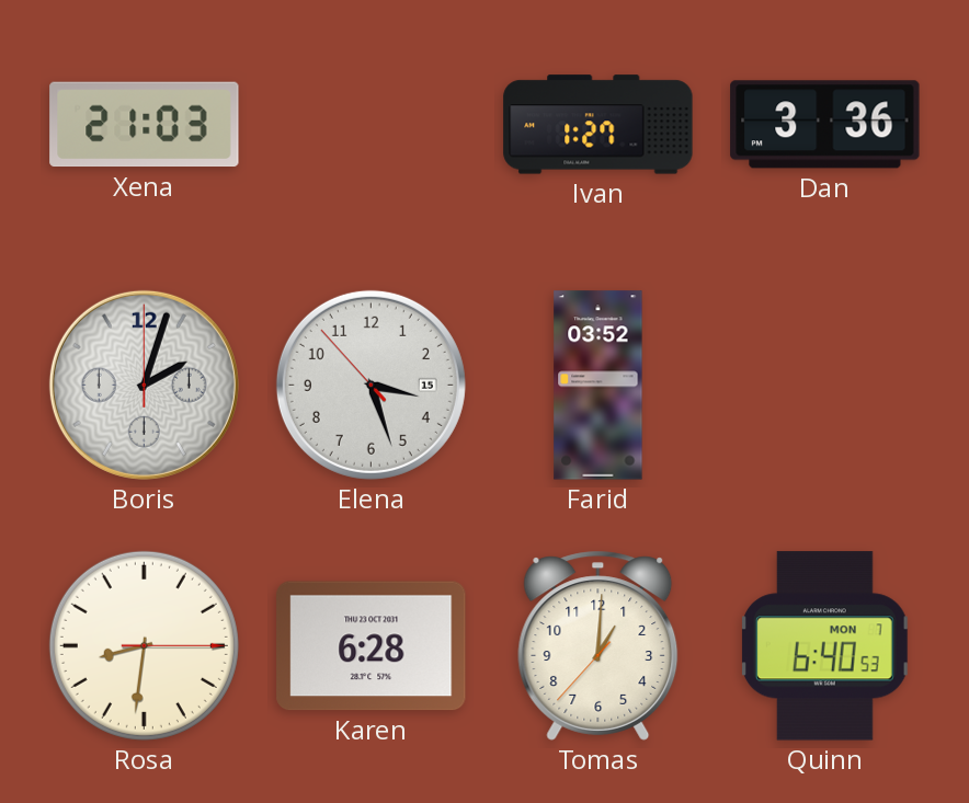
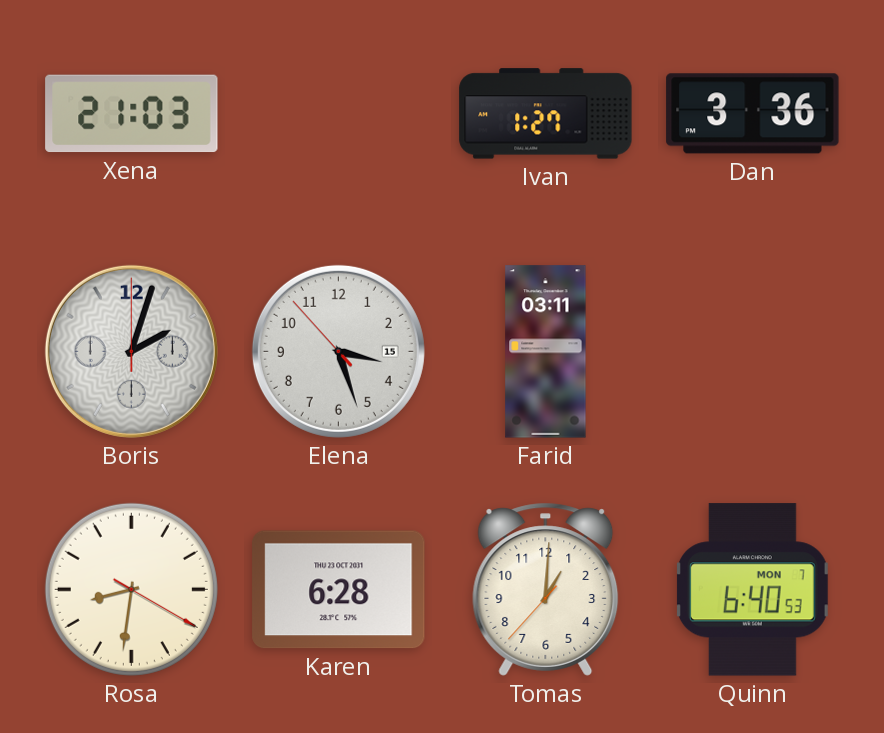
Farid: 03:52 -> 03:11
Rosa: 8:31:15 -> 8:31:20
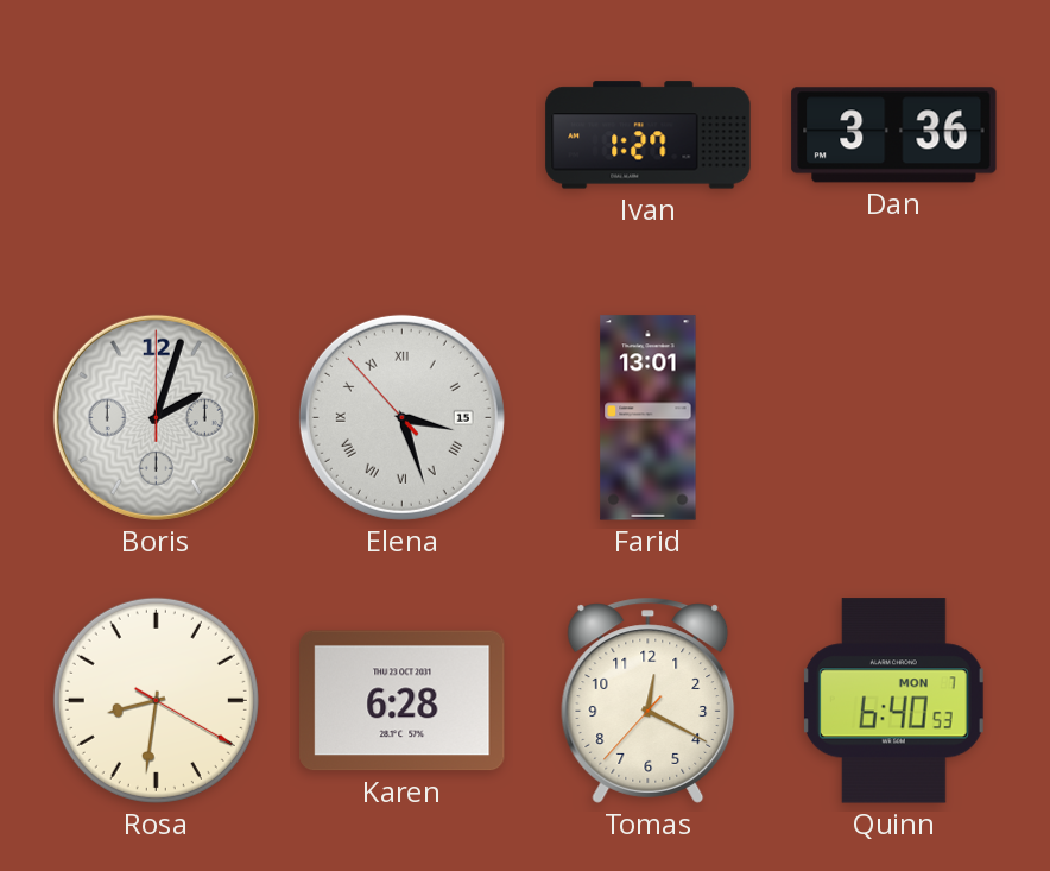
Xena: 21:03 -> none
Elena numerals: Arabic -> Roman
Farid: 03:11 -> 13:01
Tomas: 1:00 -> 12:19
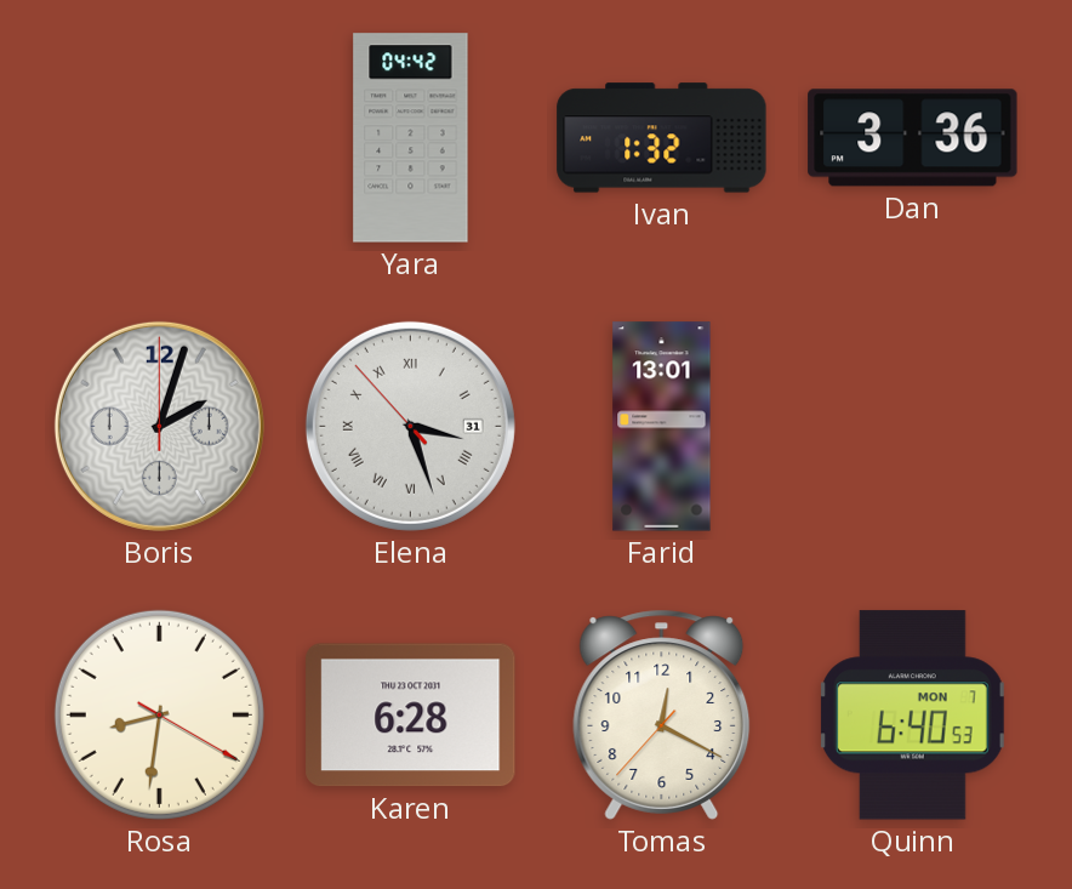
Yara: none -> 04:42
Ivan: 1:27 -> 1:32
Elena date: 15 -> 31
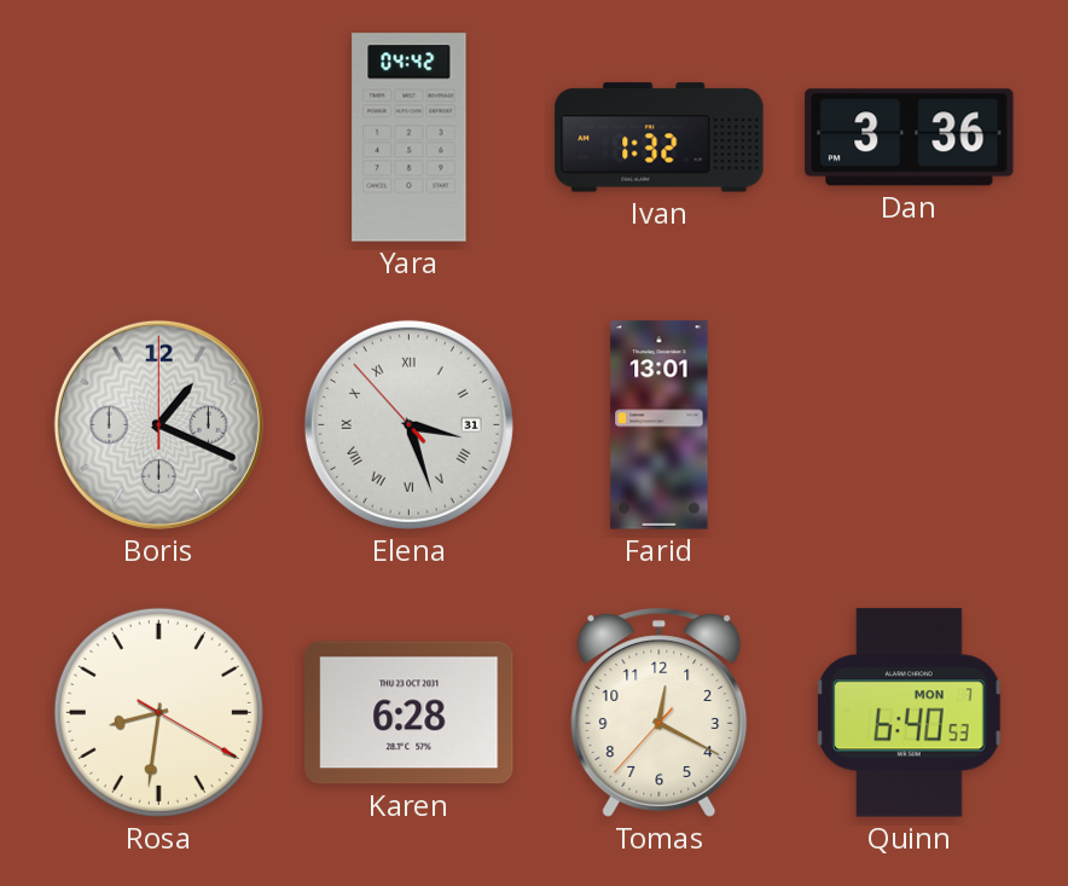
Boris: 2:03 -> 1:19
